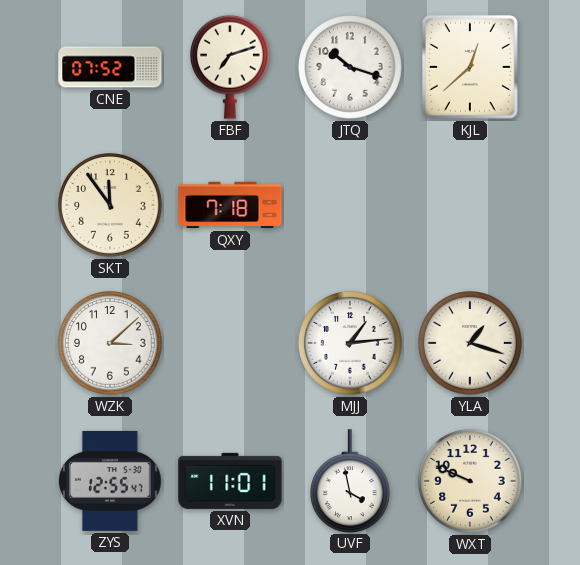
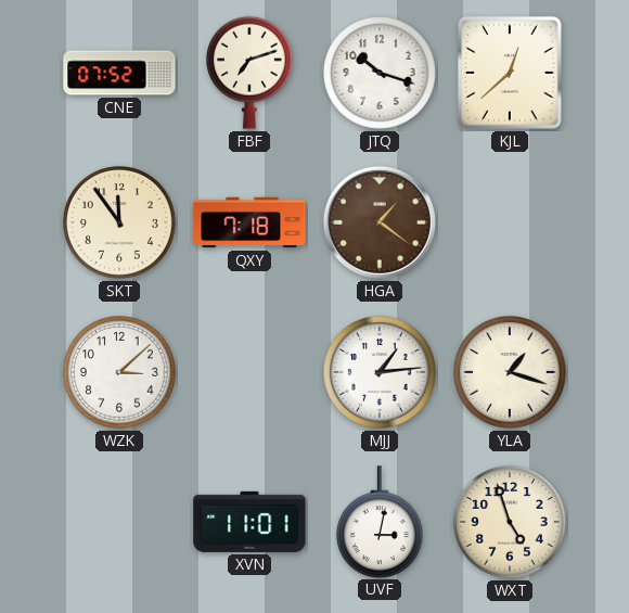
HGA: none -> 1:21
ZYS: 12:55 -> none
UVF: 3:58 -> 3:02
WXT: 9:49 -> 4:57
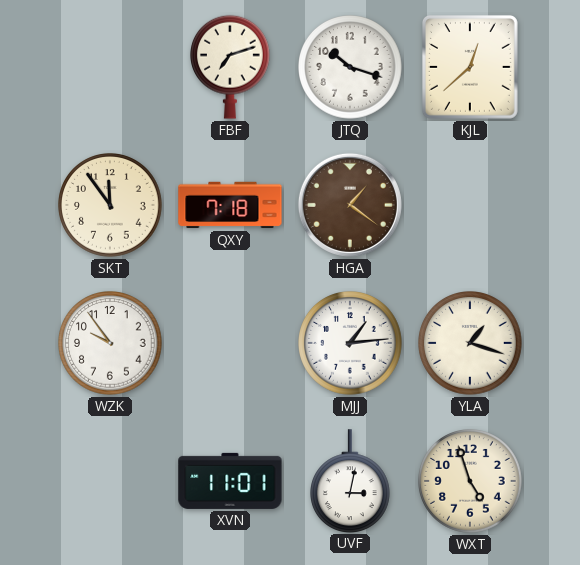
CNE: 07:52 -> none
WZK: 3:08 -> 9:54
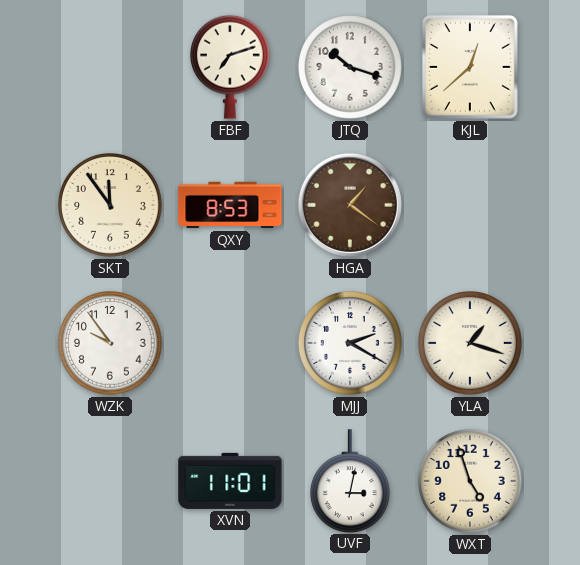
QXY: 7:18 -> 8:53
MJJ: 1:14 -> 2:20
